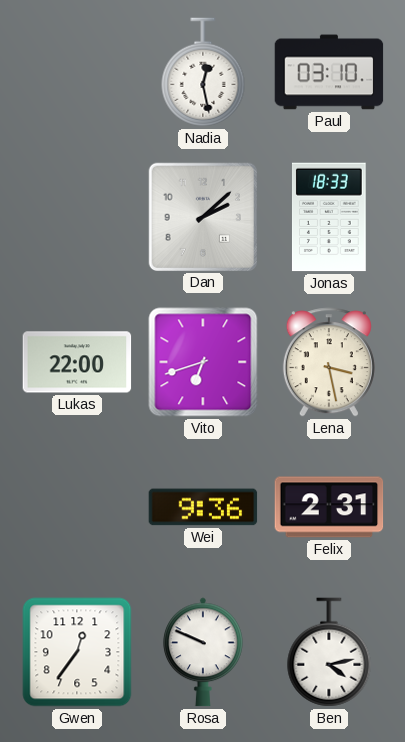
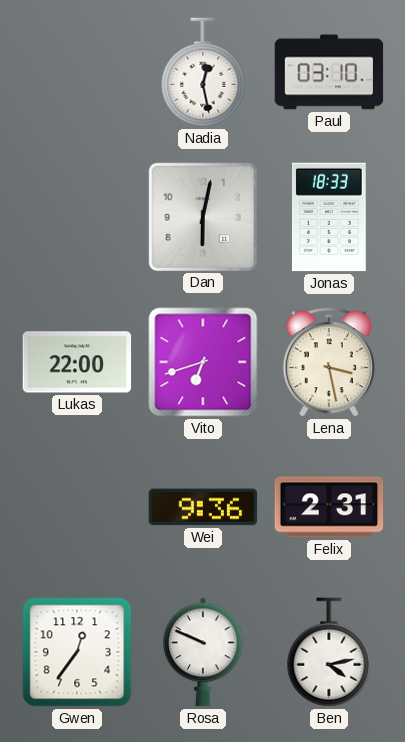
Dan: 2:08 -> 6:02
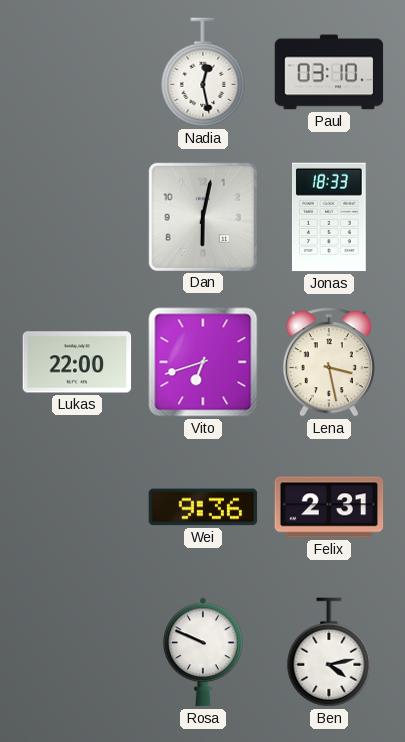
Gwen: 12:36 -> none
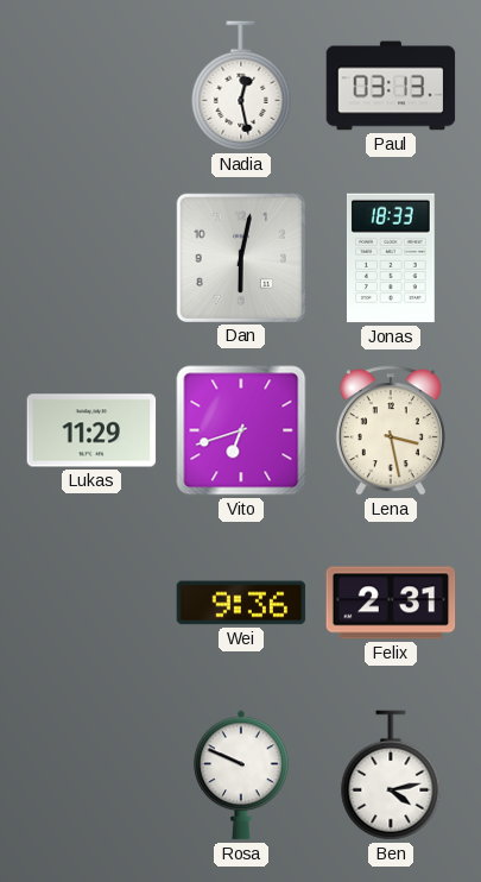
Paul: 03:10 -> 03:13
Lukas: 22:00 -> 11:29
